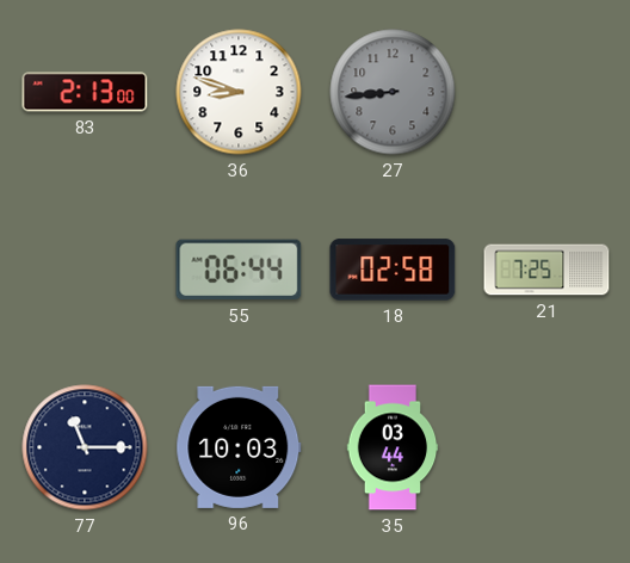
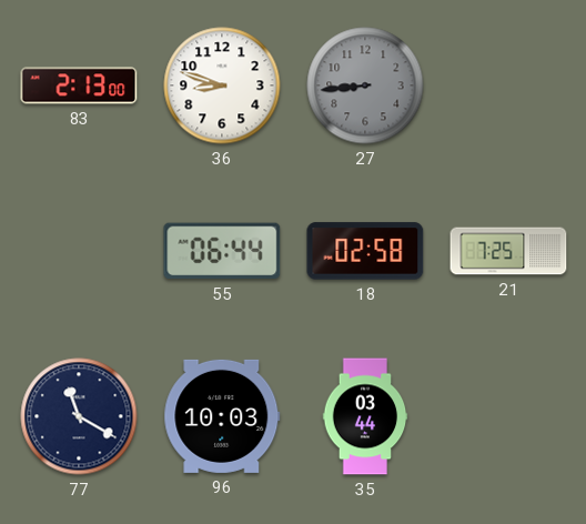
77: 11:15 -> 11:20
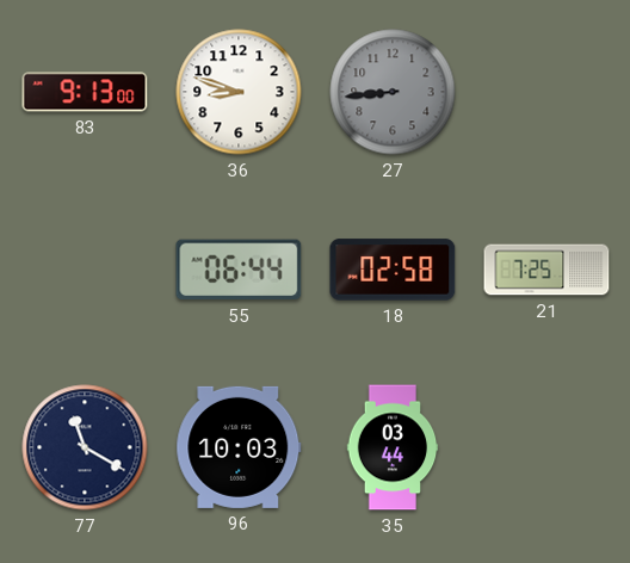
83: 2:13 -> 9:13
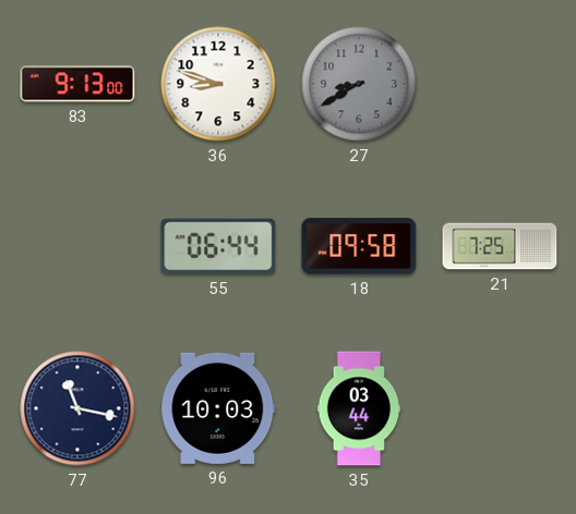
27: 8:44 -> 8:40
18: 02:58 -> 09:58
77: 11:20 -> 11:17
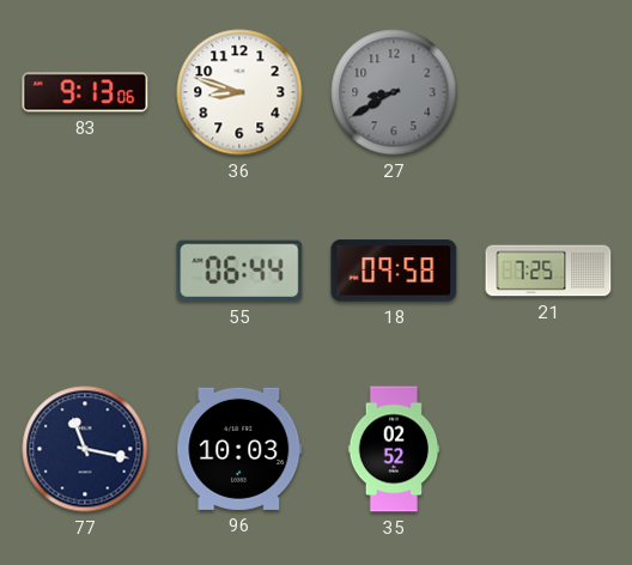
83: 9:13:00 -> 9:13:06
35: 03:44 -> 02:52
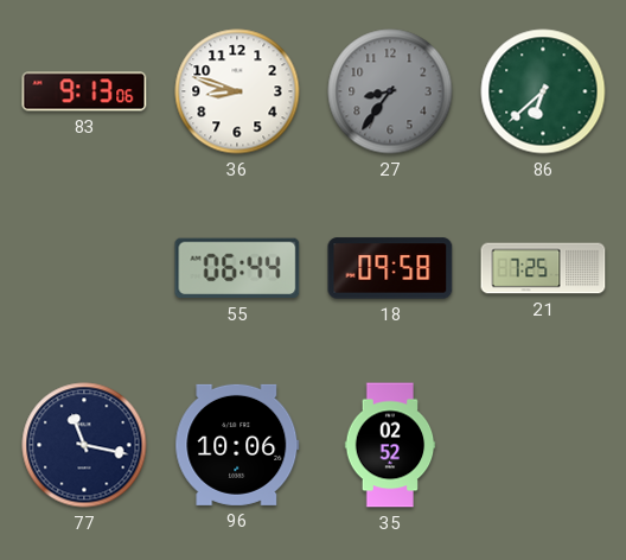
27: 8:40 -> 8:36
86: none -> 6:38
96: 10:03 -> 10:06
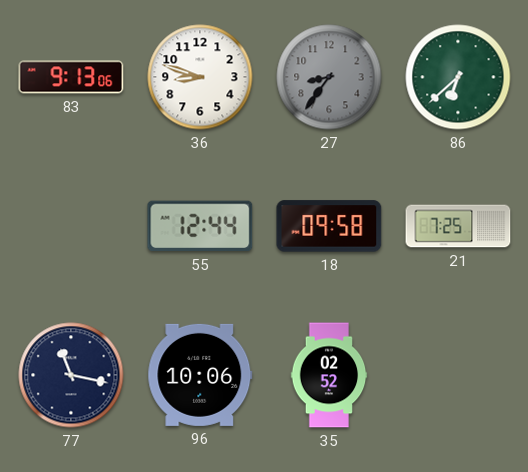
55: 06:44 -> 12:44
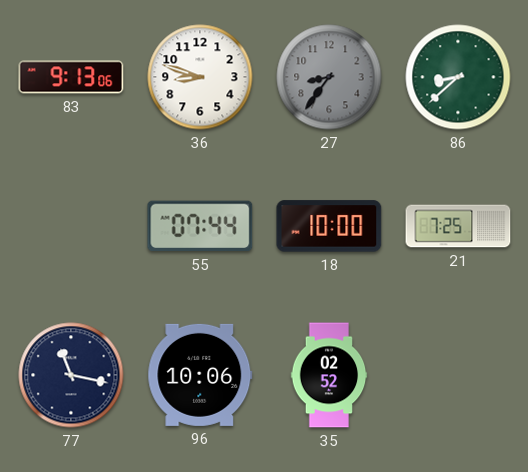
86: 6:38 -> 8:38
55: 12:44 -> 07:44
18: 09:58 -> 10:00
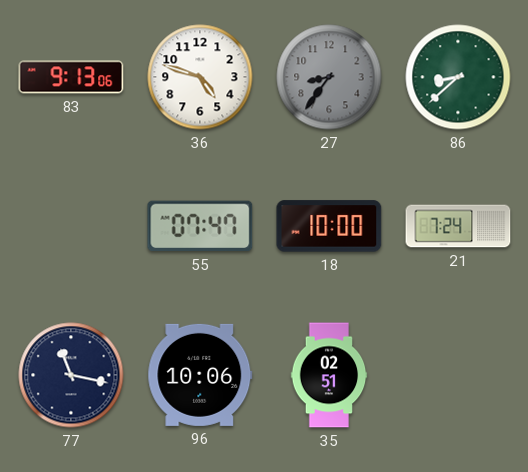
36: 8:48 -> 4:48
55: 07:44 -> 07:47
21: 7:25 -> 7:24
35: 02:52 -> 02:51
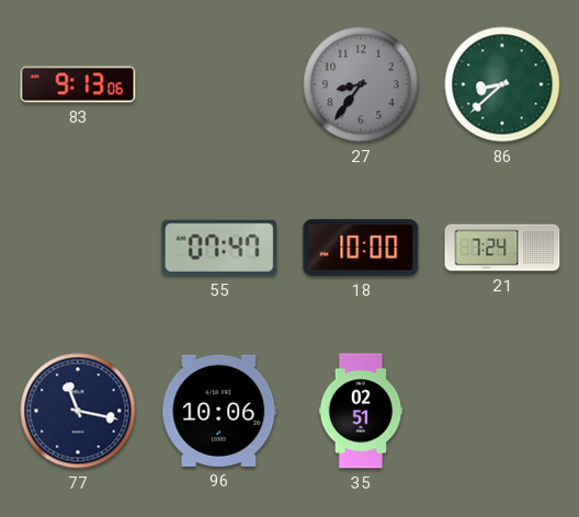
36: 4:48 -> none
